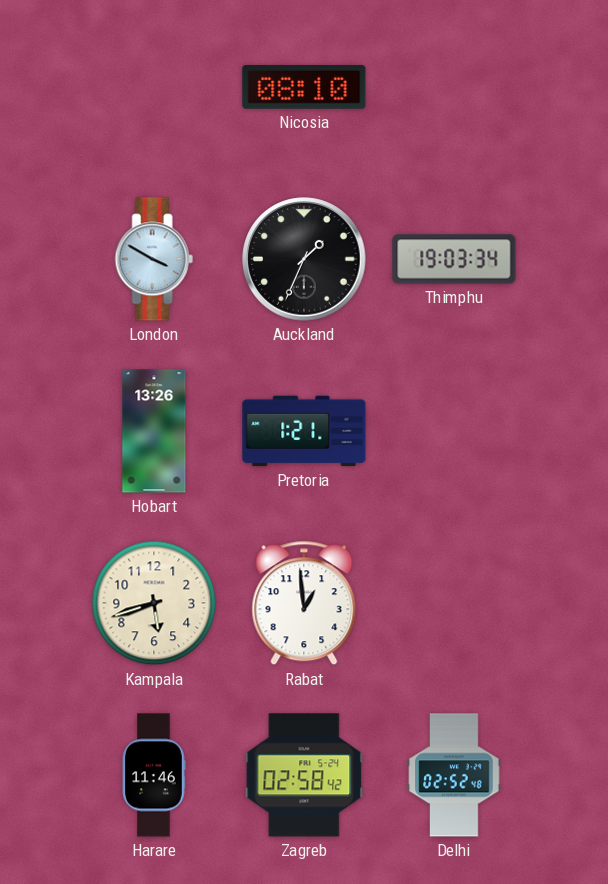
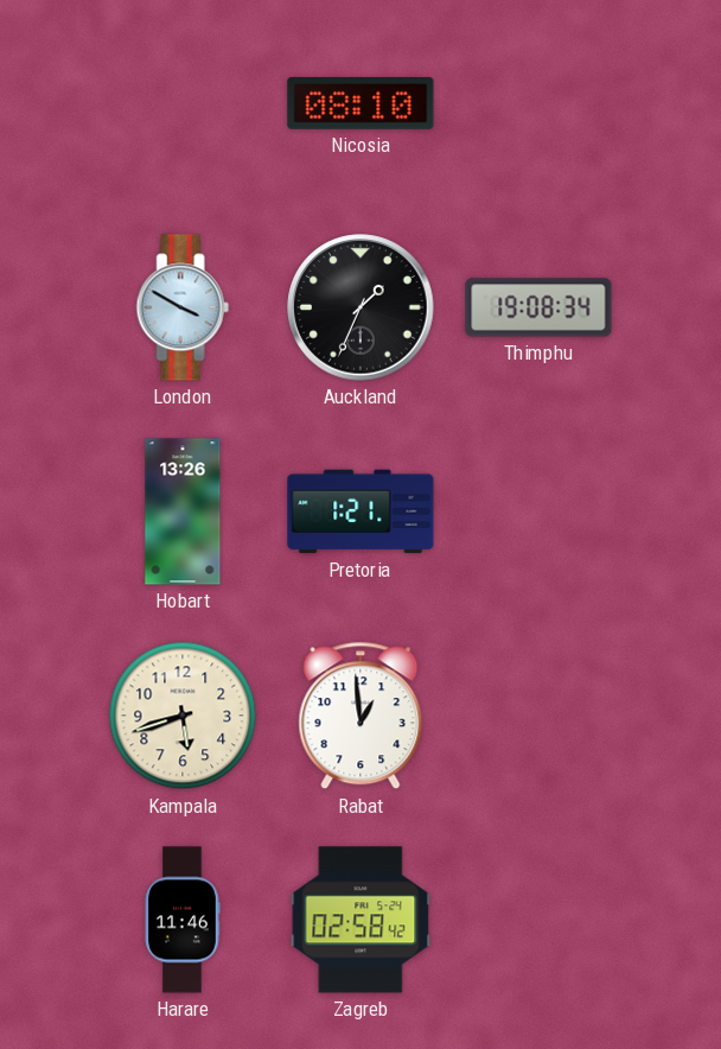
Thimphu: 19:03 -> 19:08
Delhi: 02:52 -> none
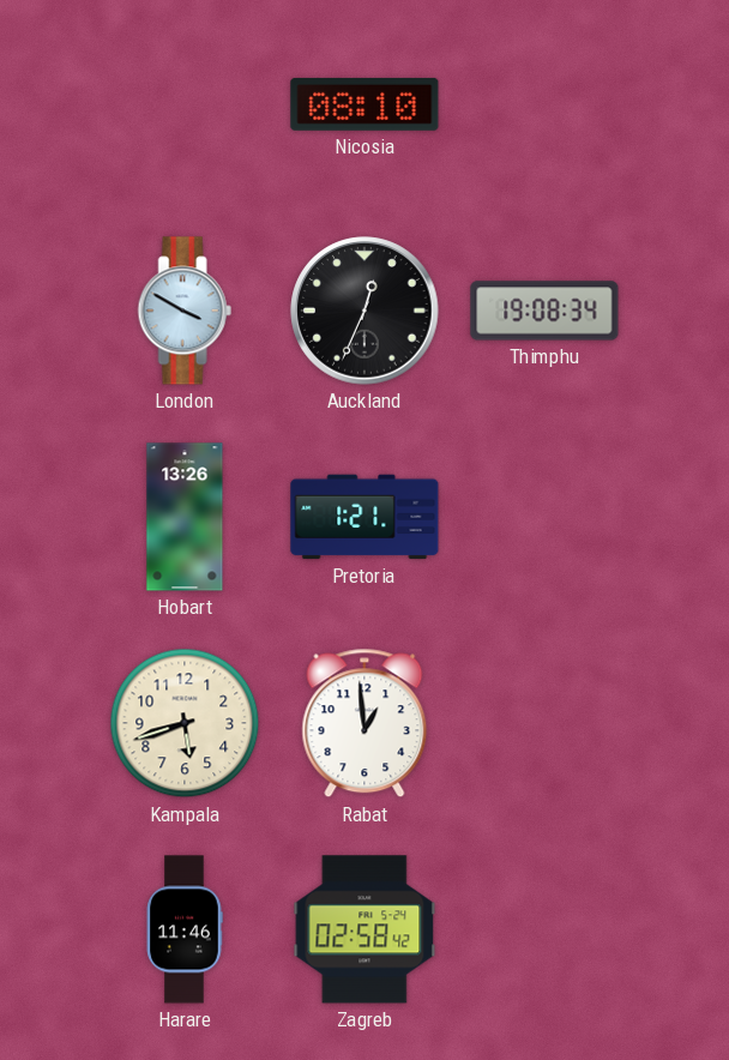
Auckland: 1:34 -> 12:34
